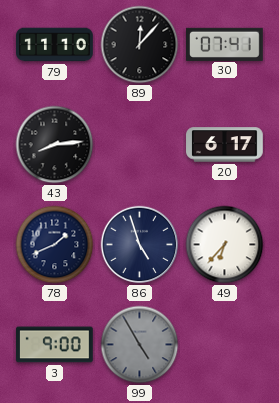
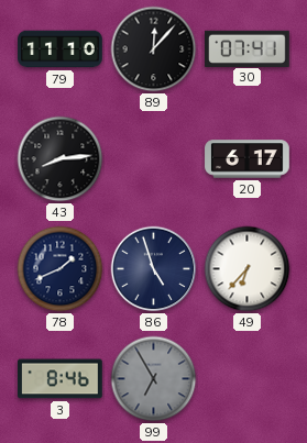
3: 9:00 -> 8:46
99: 4:55 -> 6:55
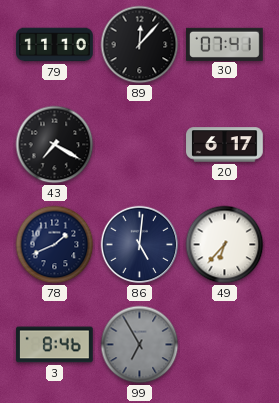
43: 8:14 -> 7:20
86: 4:57 -> 5:01
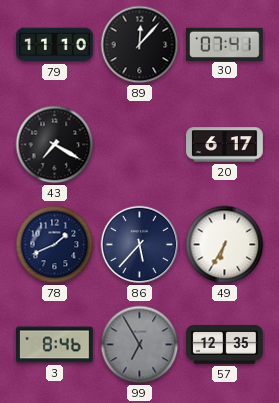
86: 5:01 -> 5:37
49: 6:37 -> 6:35
57: none -> 12:35
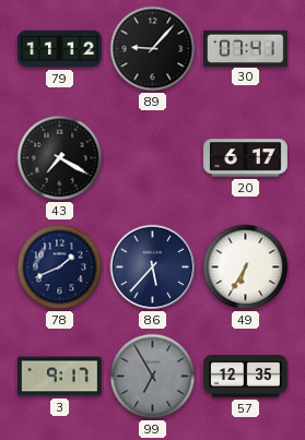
79: 11:10 -> 11:12
89: 12:07 -> 9:07
3: 8:46 -> 9:17
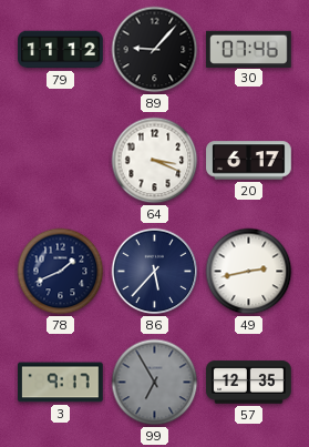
30: 07:41 -> 07:46
43: 7:20 -> none
64: none -> 3:19
49: 6:35 -> 2:43
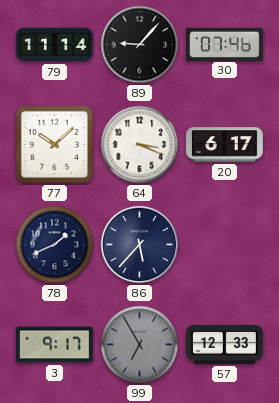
79: 11:12 -> 11:14
77: none -> 10:08
49: 2:43 -> none
57: 12:35 -> 12:33
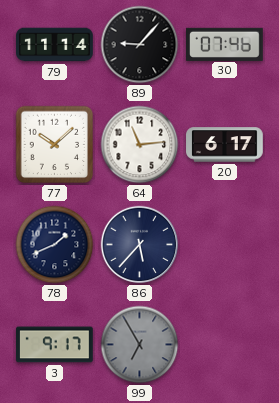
64: 3:19 -> 11:14
57: 12:33 -> none
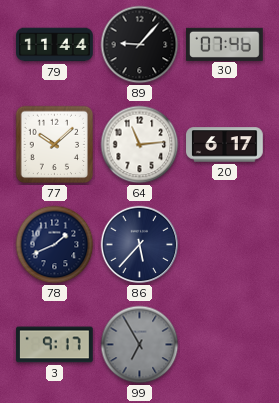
79: 11:14 -> 11:44
